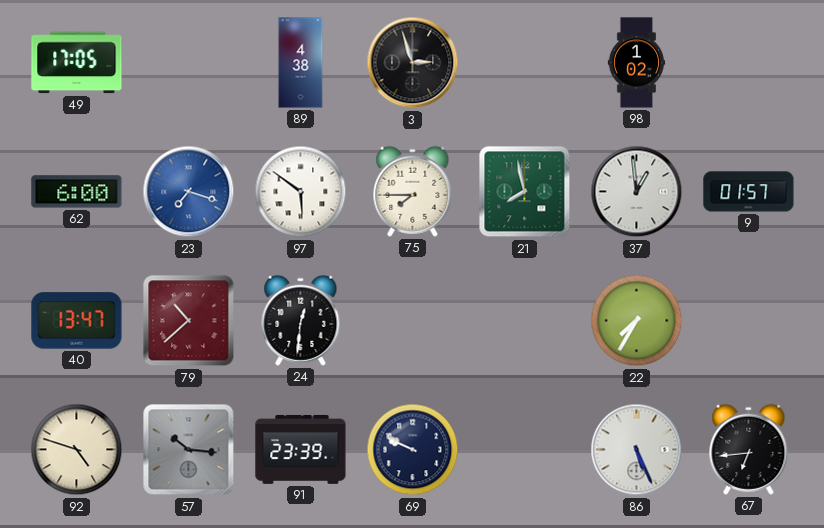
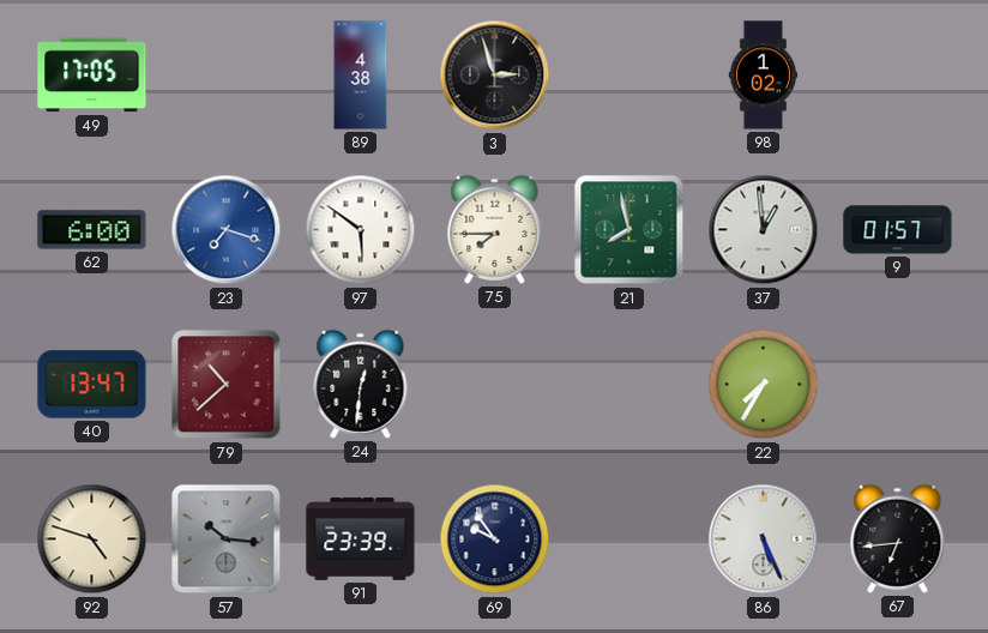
69: 9:49 -> 9:54
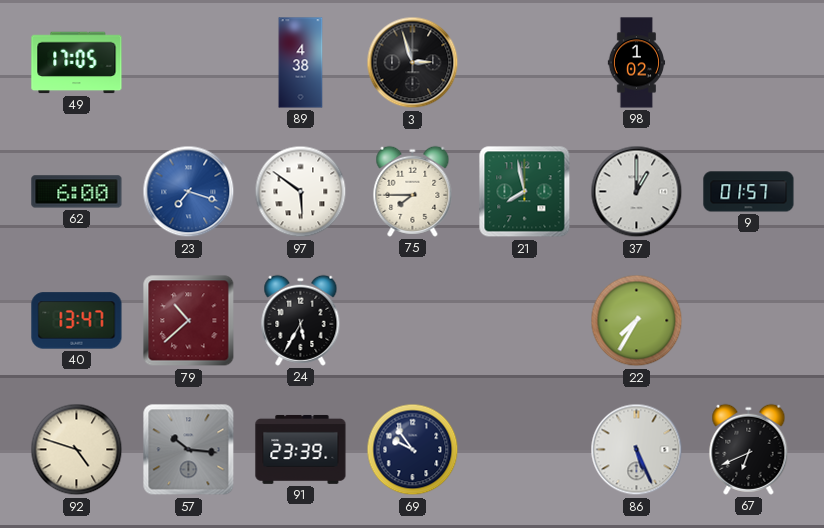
37: 12:59 -> 1:00
24: 12:31 -> 5:35
67: 6:44 -> 6:41
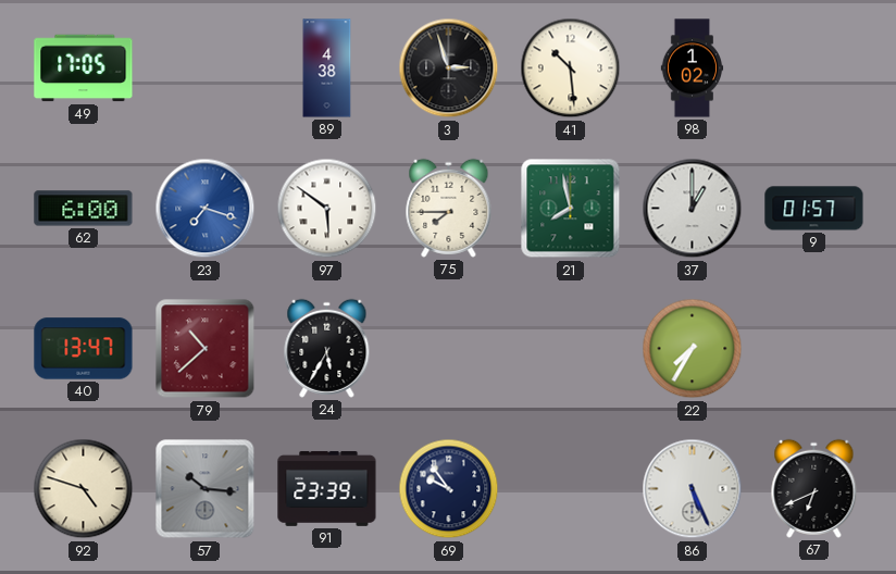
41: none -> 10:29
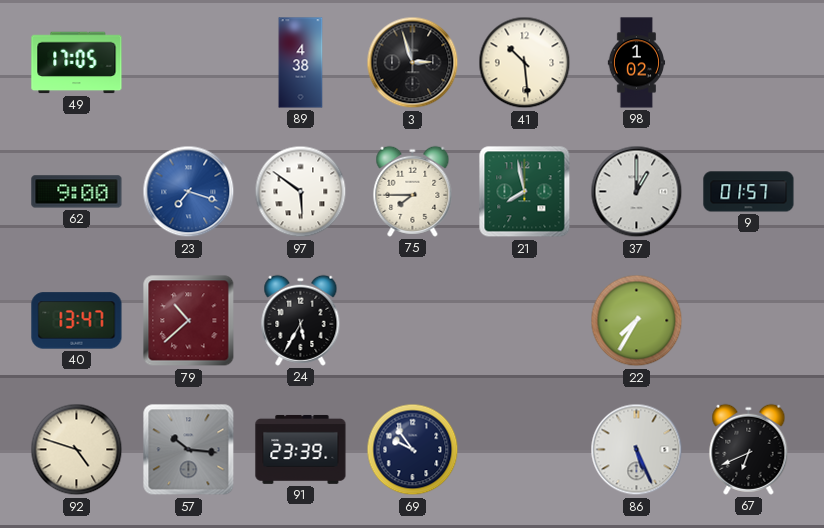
62: 6:00 -> 9:00
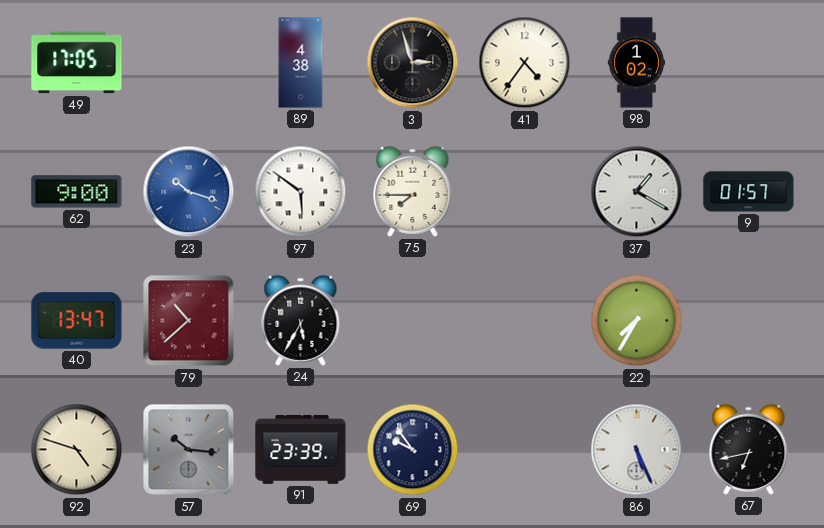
41: 10:29 -> 4:36
23: 7:18 -> 10:18
21: 7:58 -> none
37: 1:00 -> 1:20
67: 6:41 -> 6:43
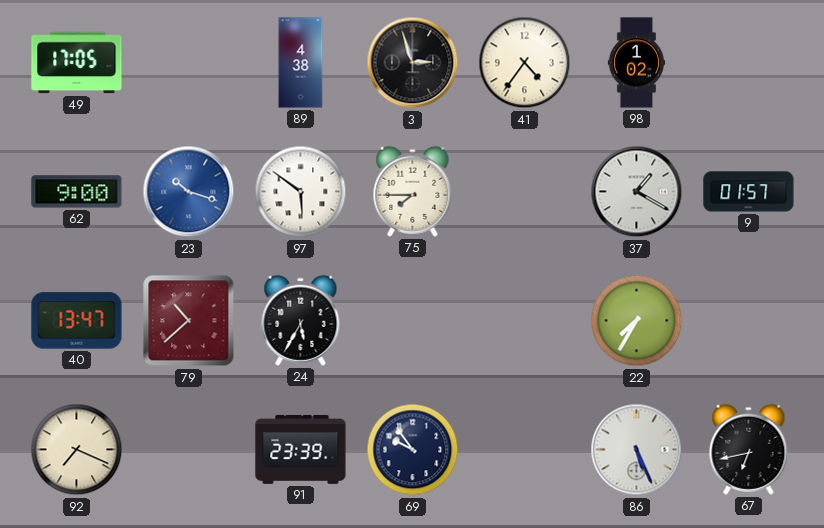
92: 4:48 -> 7:19
57: 10:16 -> none
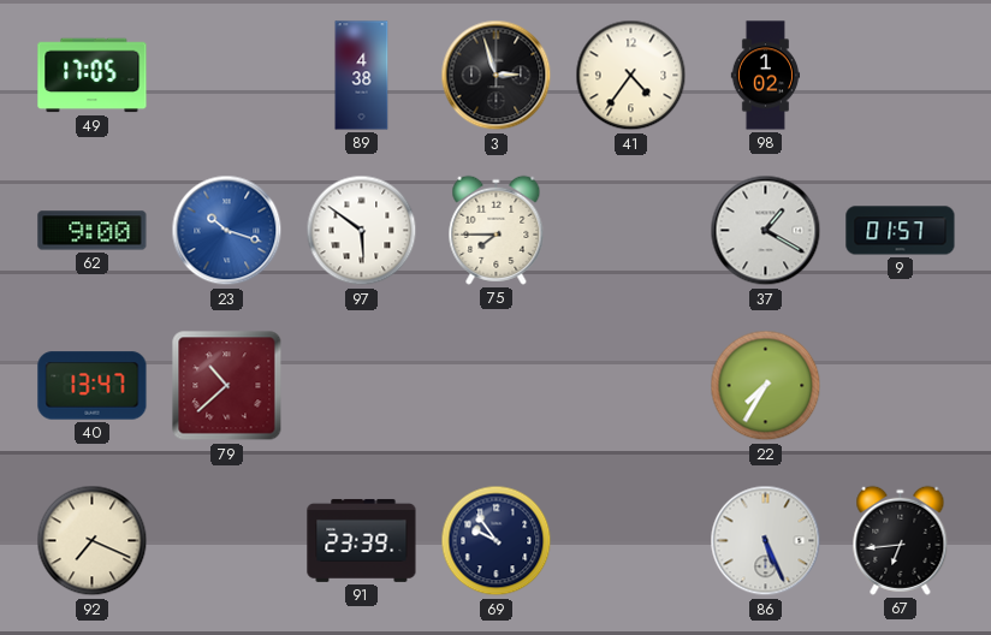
24: 5:35 -> none
67: 6:43 -> 6:44
